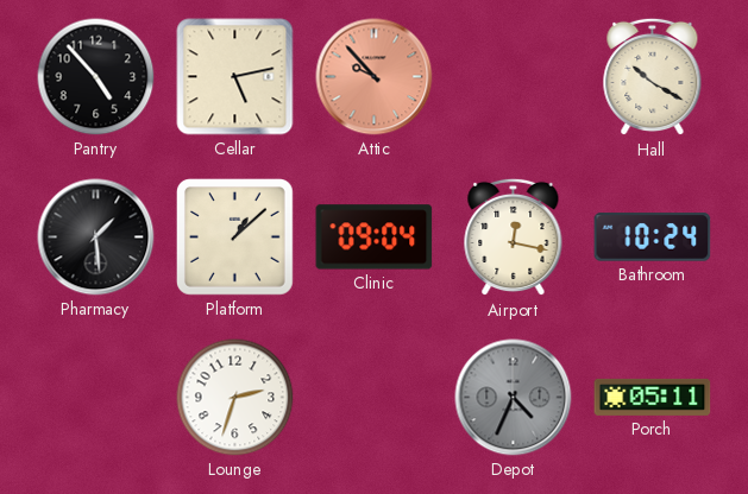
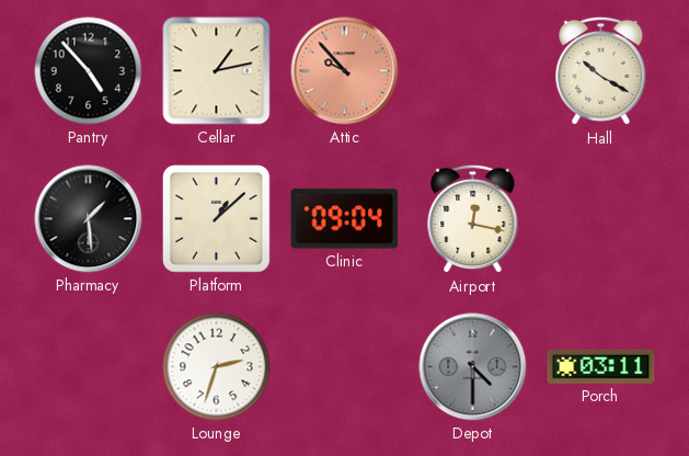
Cellar: 5:13 -> 1:13
Bathroom: 10:24 -> none
Depot: 4:34 -> 4:30
Porch: 05:11 -> 03:11
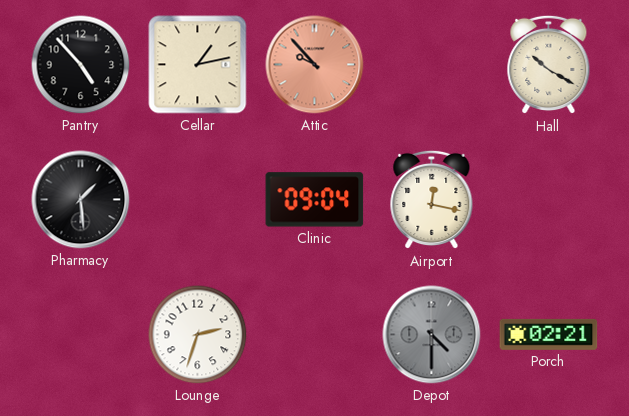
Platform: 1:08 -> none
Porch: 03:11 -> 02:21
